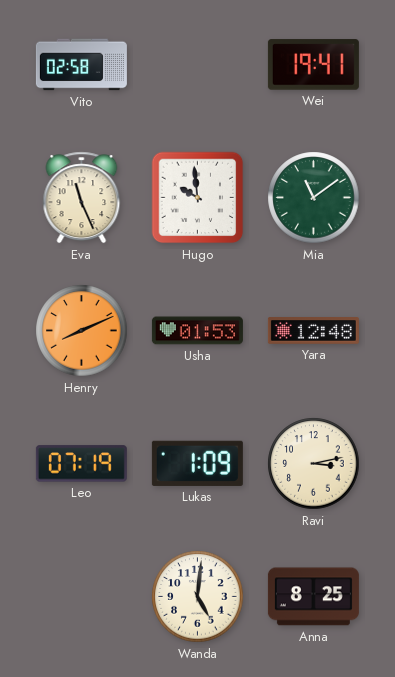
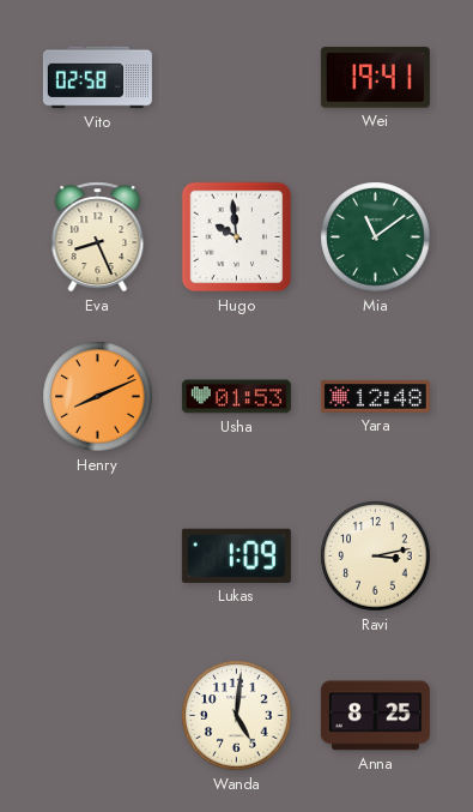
Eva: 11:26 -> 8:26
Leo: 07:19 -> none
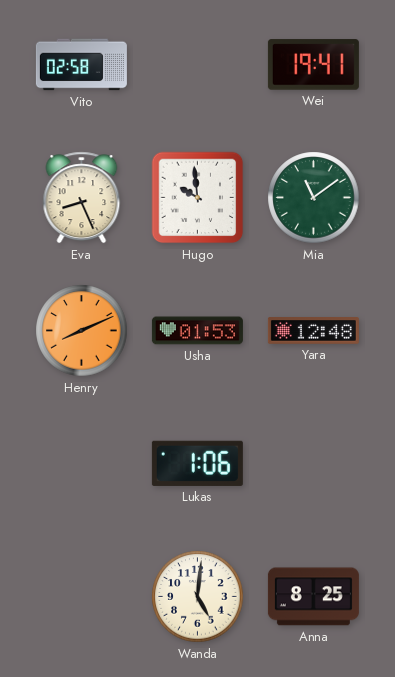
Lukas: 1:09 -> 1:06
Ravi: 3:13 -> none
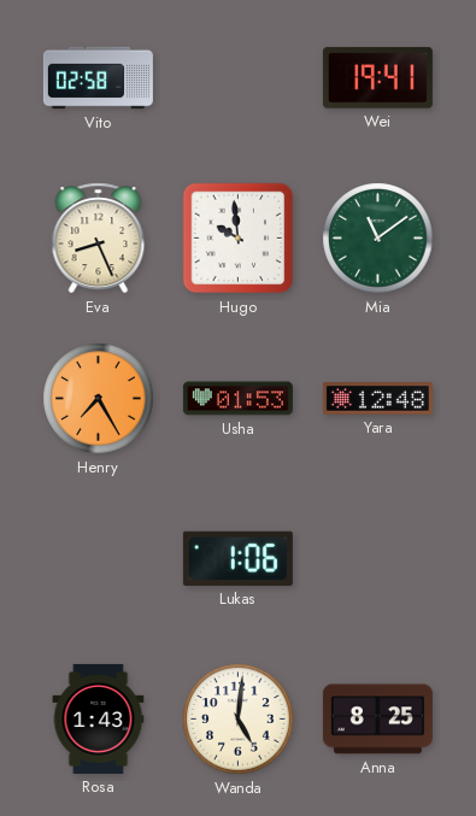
Henry: 8:11 -> 7:25
Rosa: none -> 1:43
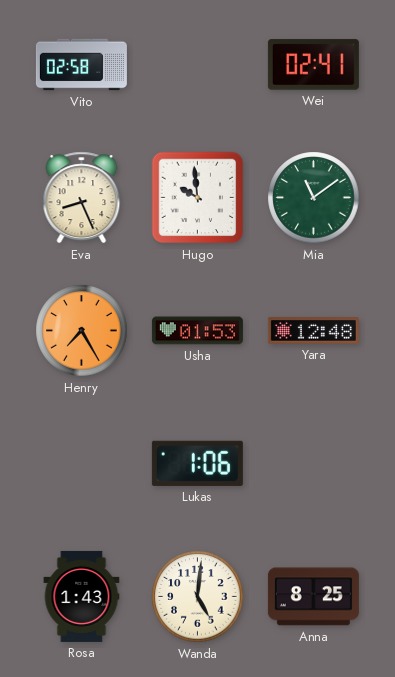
Wei: 19:41 -> 02:41
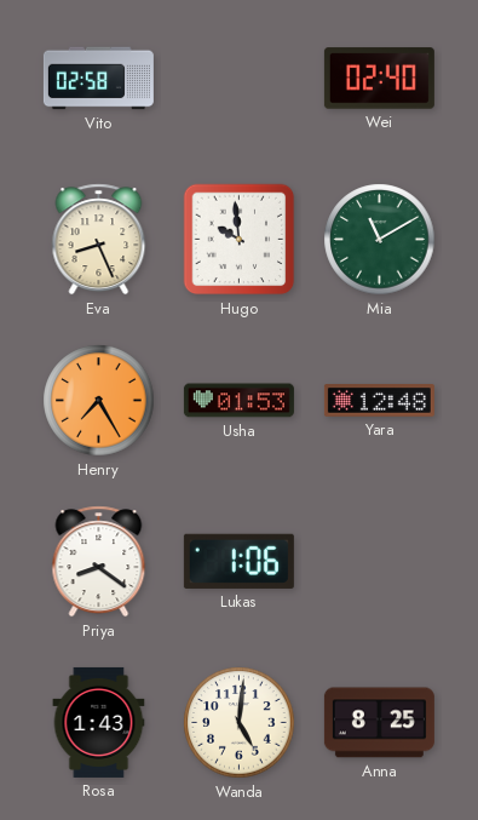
Wei: 02:41 -> 02:40
Mia: 11:09 -> 11:10
Priya: none -> 8:21
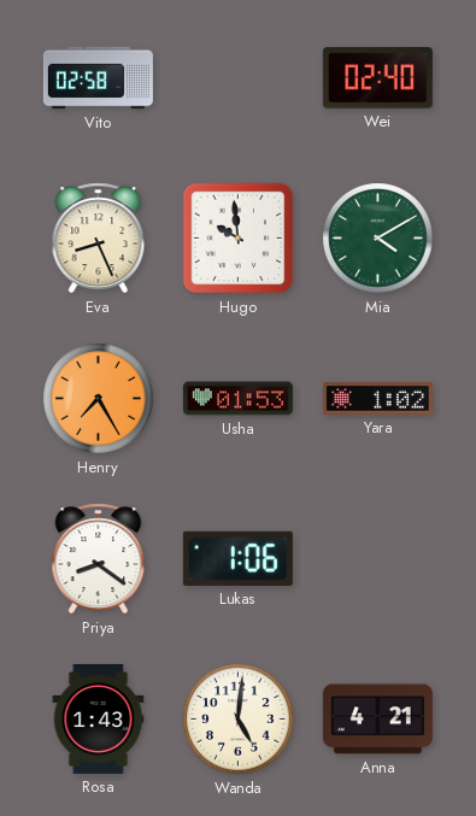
Mia: 11:10 -> 4:10
Yara: 12:48 -> 1:02
Anna: 8:25 -> 4:21
